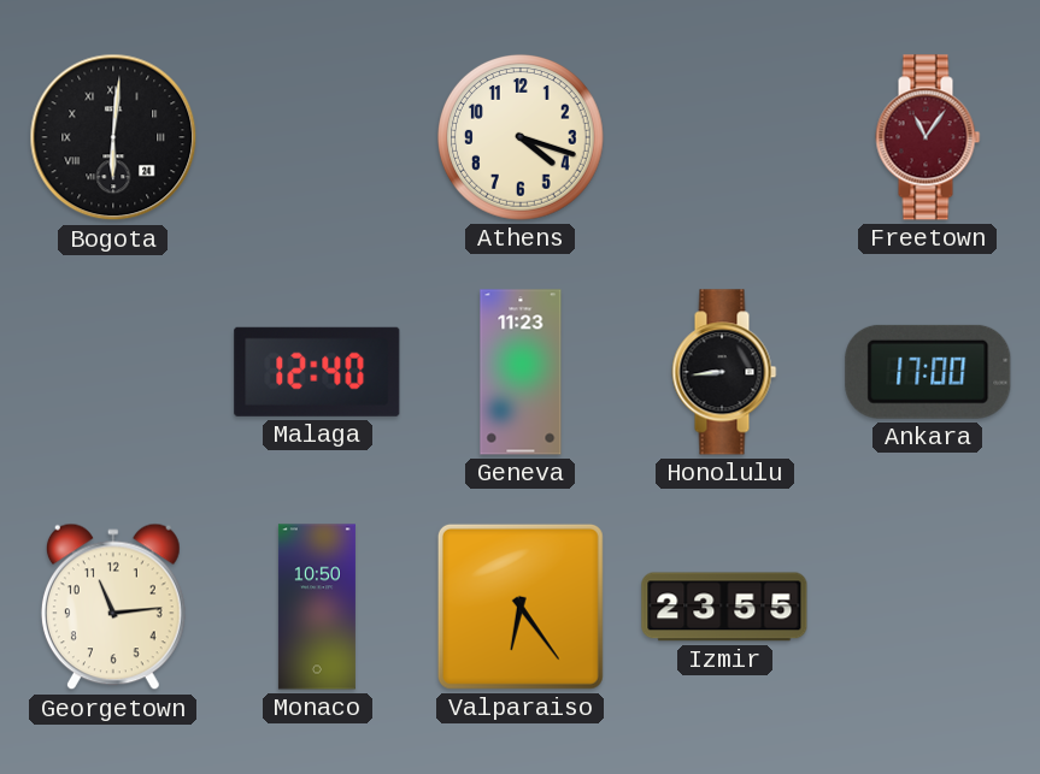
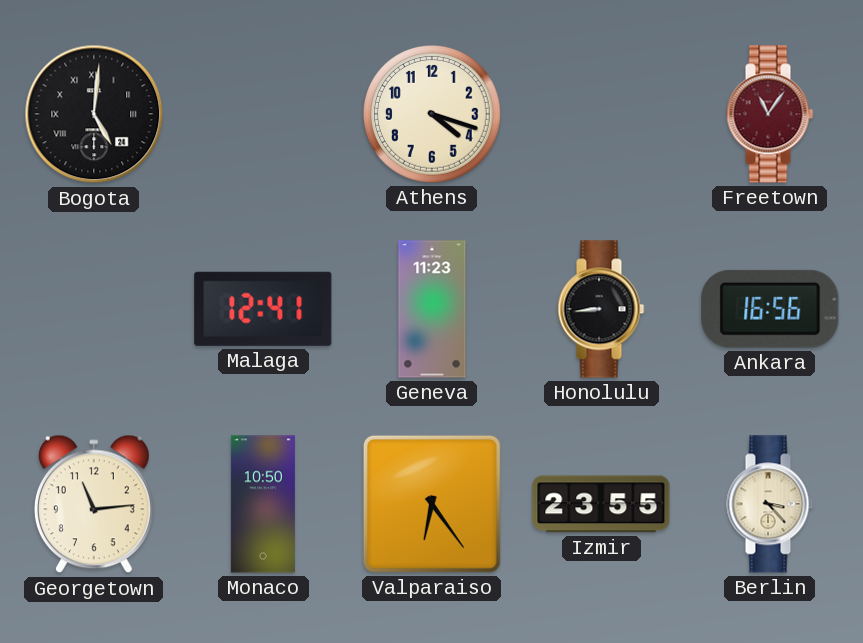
Bogota: 6:01 -> 5:01
Malaga: 12:40 -> 12:41
Ankara: 17:00 -> 16:56
Berlin: none -> 3:23
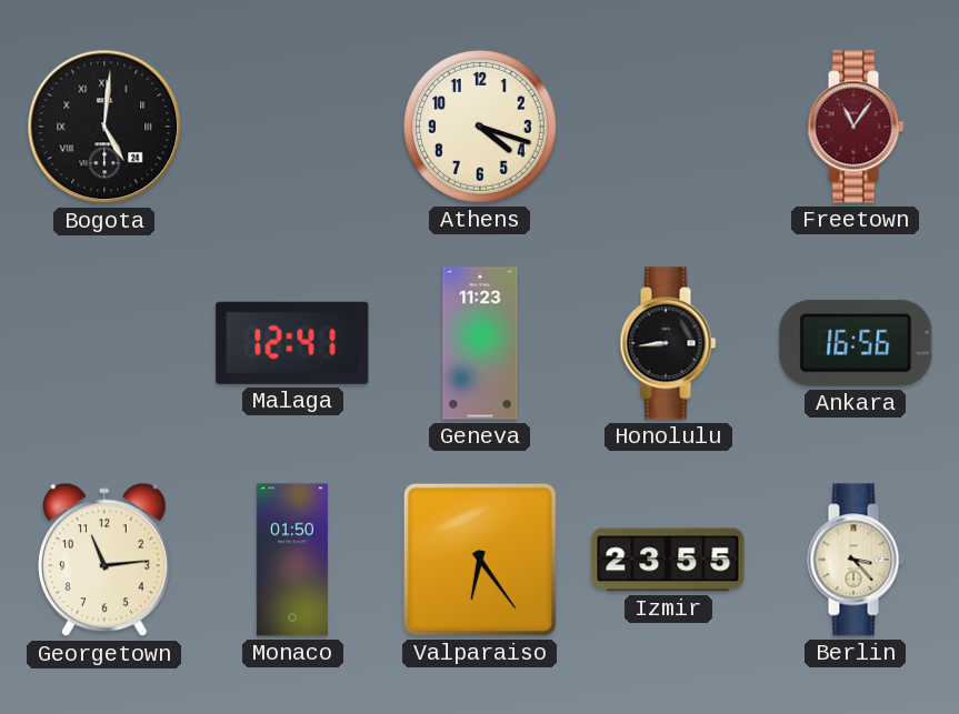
Monaco: 10:50 -> 01:50
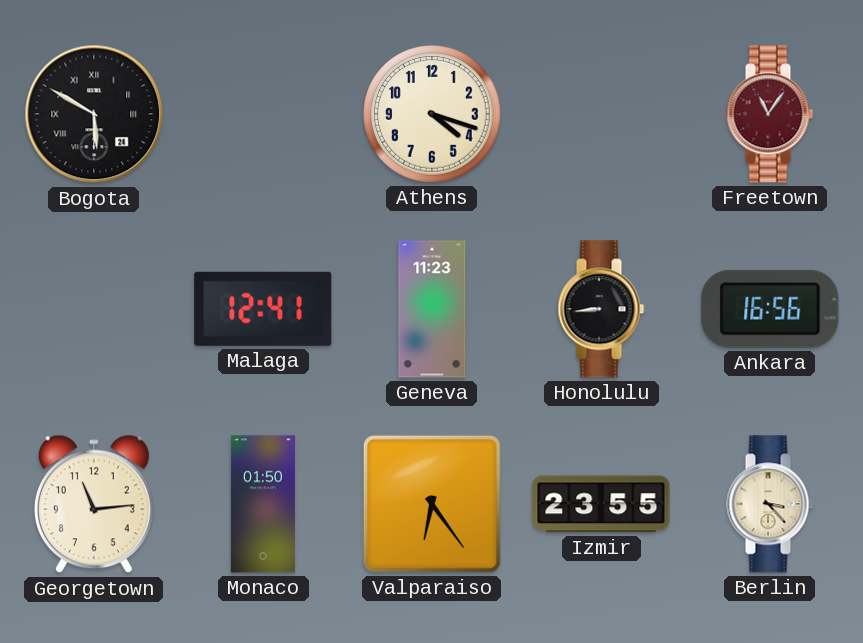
Bogota: 5:01 -> 5:50
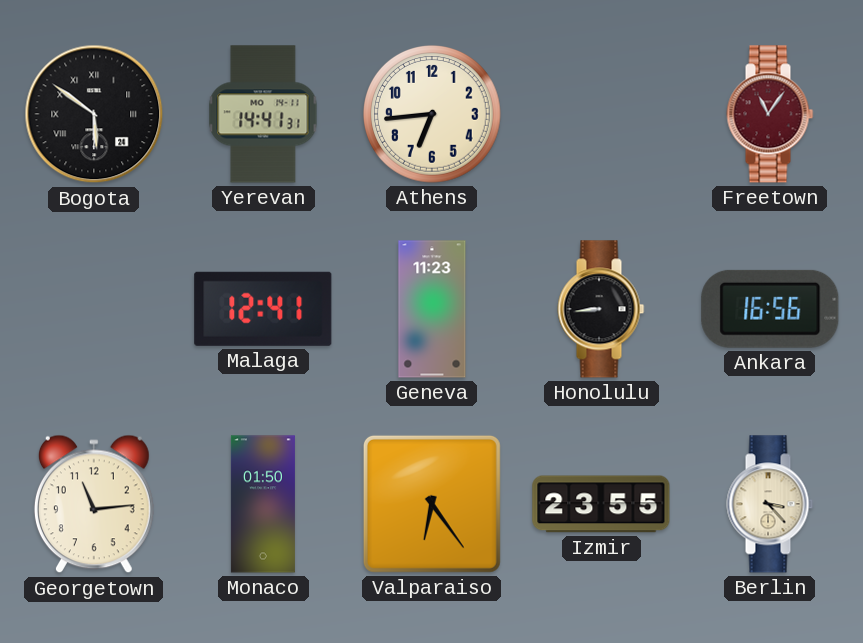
Bogota: 5:50 -> 5:51
Yerevan: none -> 14:41
Athens: 4:18 -> 6:44
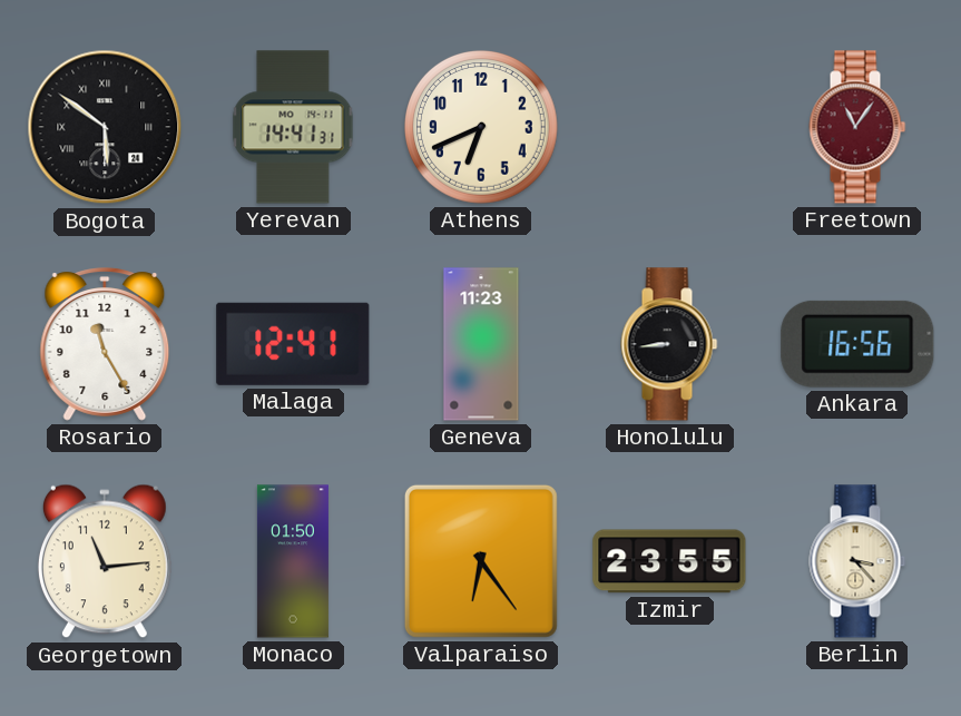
Athens: 6:44 -> 6:41
Rosario: none -> 11:25
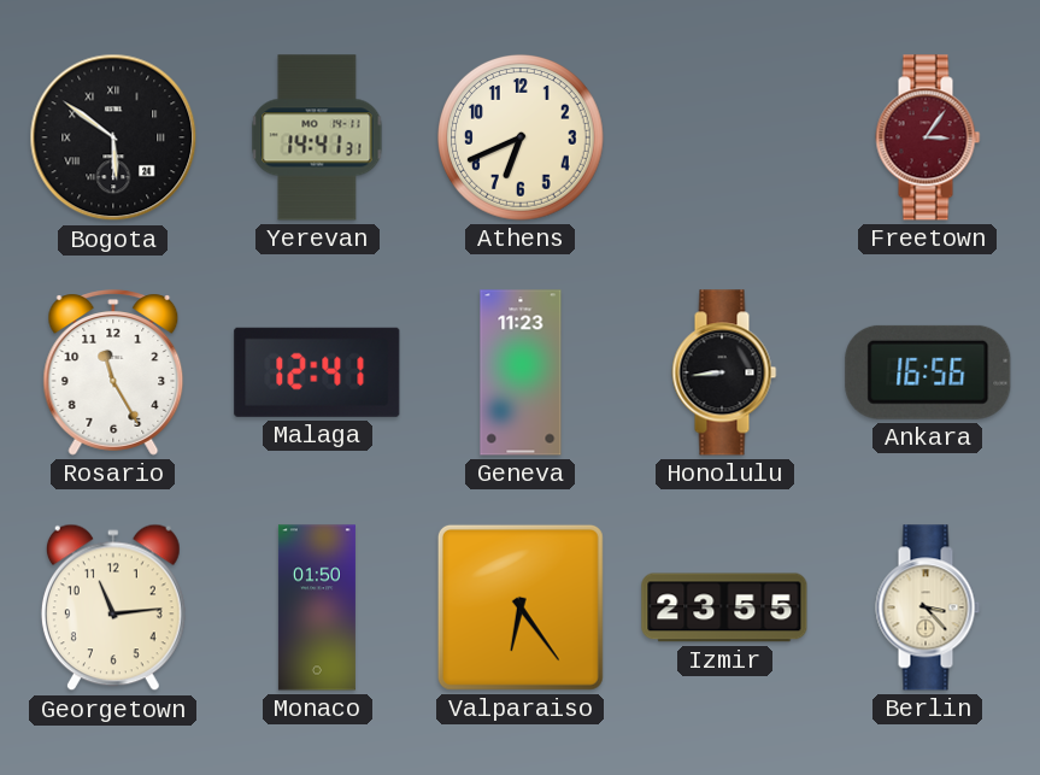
Freetown: 11:06 -> 3:06
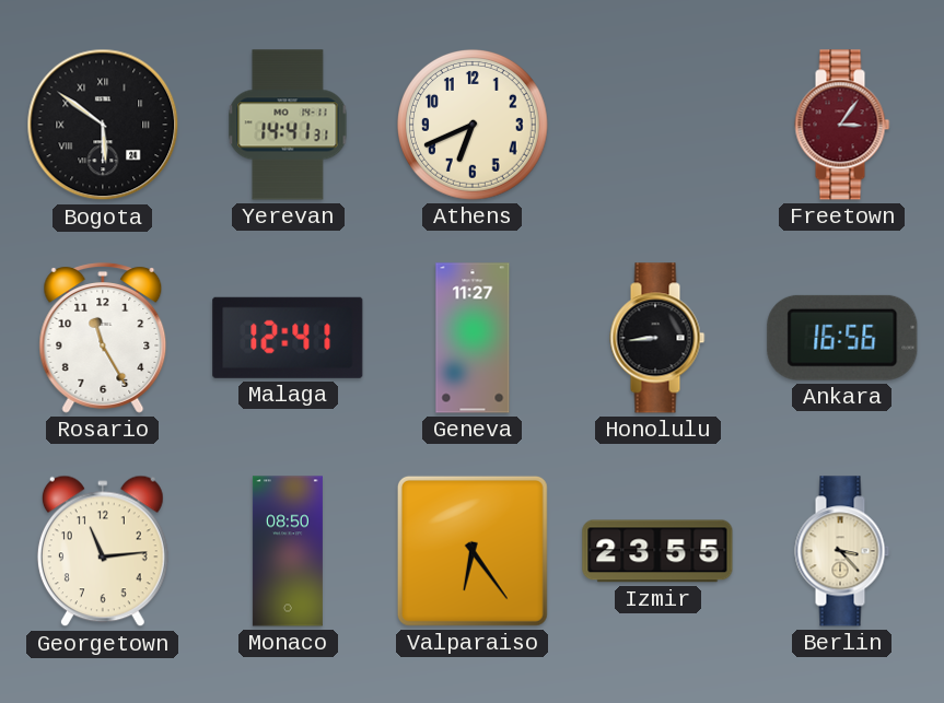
Geneva: 11:23 -> 11:27
Monaco: 01:50 -> 08:50
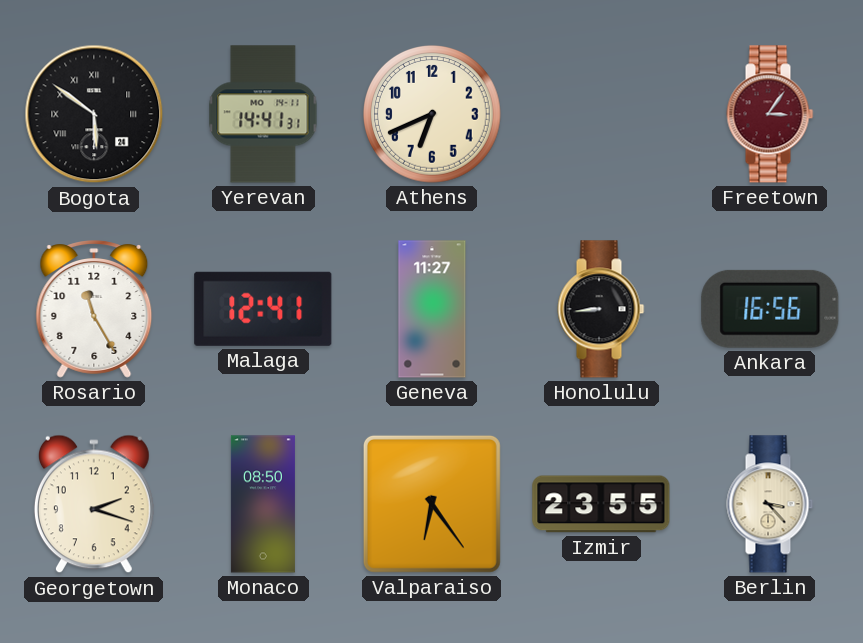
Georgetown: 11:14 -> 2:18
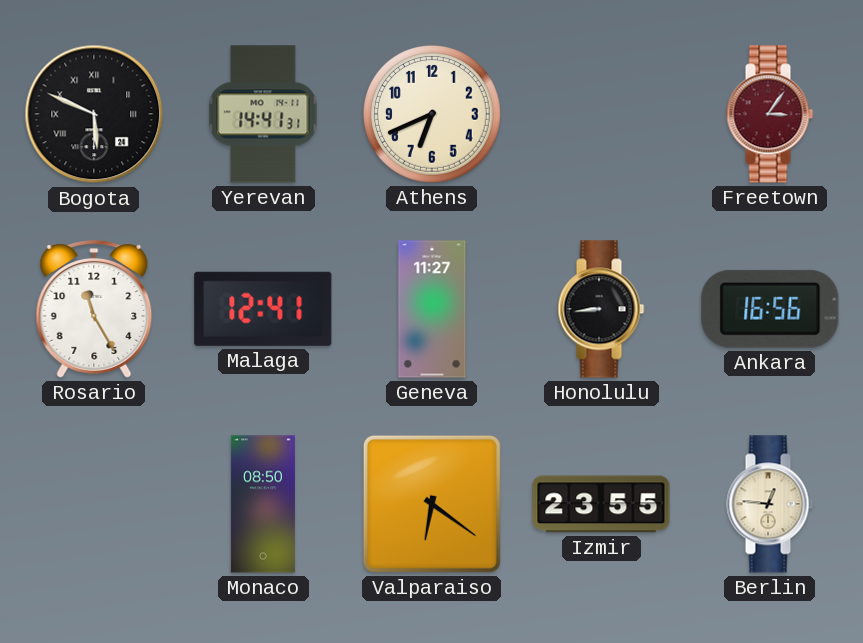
Bogota: 5:51 -> 5:49
Georgetown: 2:18 -> none
Valparaiso: 6:24 -> 6:21
Berlin: 3:23 -> 12:46
